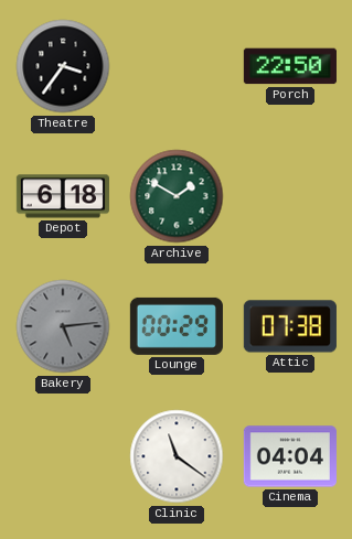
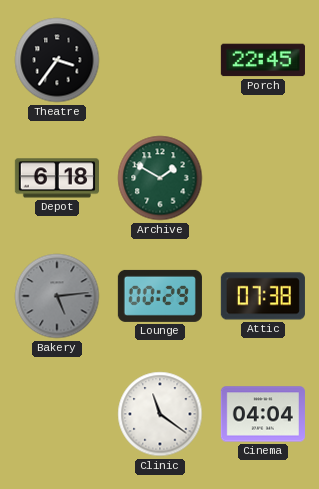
Porch: 22:50 -> 22:45
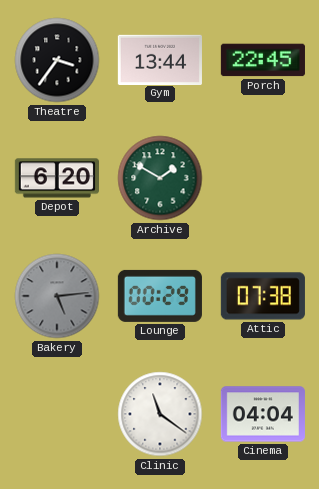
Gym: none -> 13:44
Depot: 6:18 -> 6:20
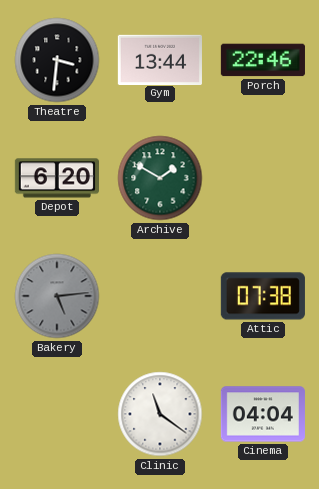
Theatre: 3:36 -> 3:31
Porch: 22:45 -> 22:46
Lounge: 00:29 -> none
